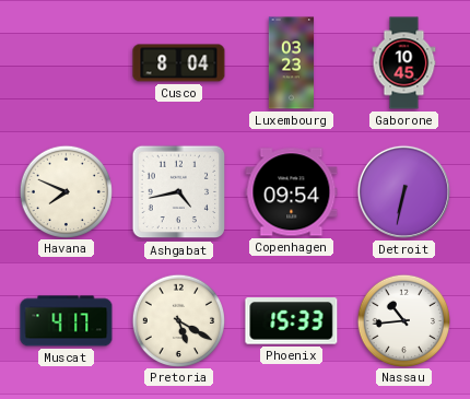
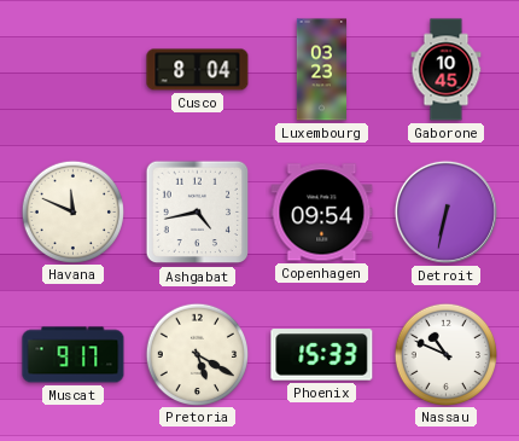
Havana: 7:49 -> 11:49
Muscat: 4:17 -> 9:17
Nassau: 10:44 -> 10:49
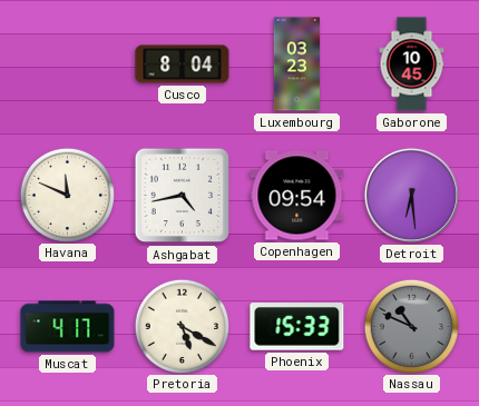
Detroit: 6:32 -> 6:29
Muscat: 9:17 -> 4:17
Nassau dial: white -> grey
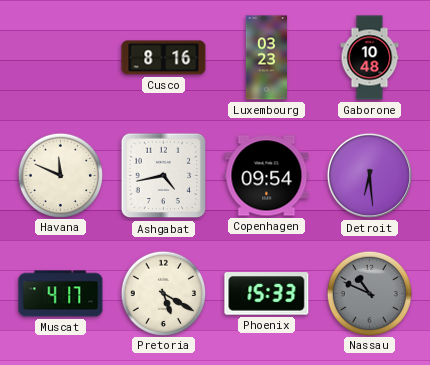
Cusco: 8:04 -> 8:16
Gaborone: 10:45 -> 10:48
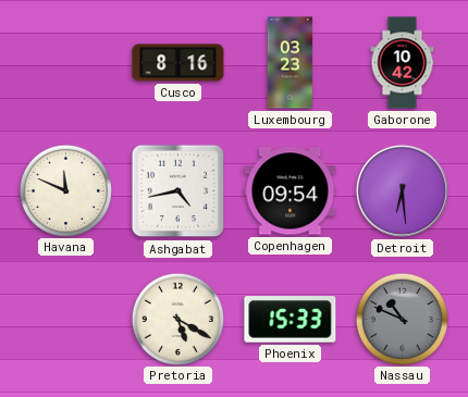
Gaborone: 10:48 -> 10:42
Muscat: 4:17 -> none
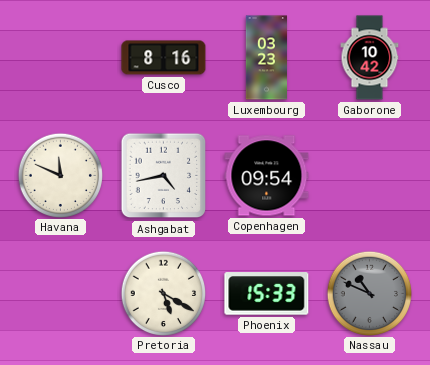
Detroit: 6:29 -> none
